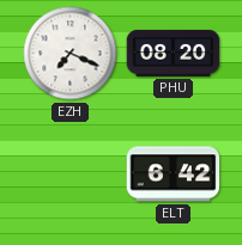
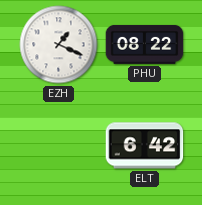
EZH: 7:19 -> 1:19
PHU: 08:20 -> 08:22
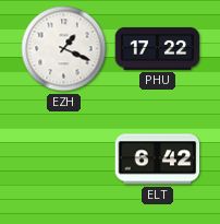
PHU: 08:22 -> 17:22
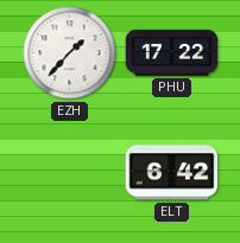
EZH: 1:19 -> 1:37
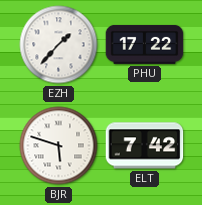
BJR: none -> 5:48
ELT: 6:42 -> 7:42
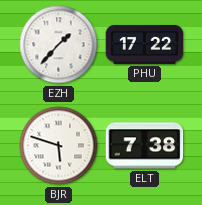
ELT: 7:42 -> 7:38
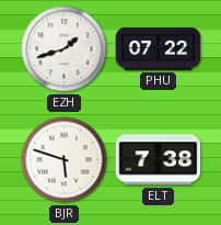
EZH: 1:37 -> 1:42
PHU: 17:22 -> 07:22
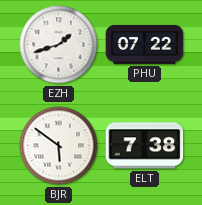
BJR: 5:48 -> 5:51
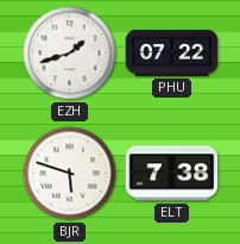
BJR: 5:51 -> 5:48
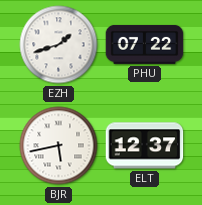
BJR: 5:48 -> 5:43
ELT: 7:38 -> 12:37
